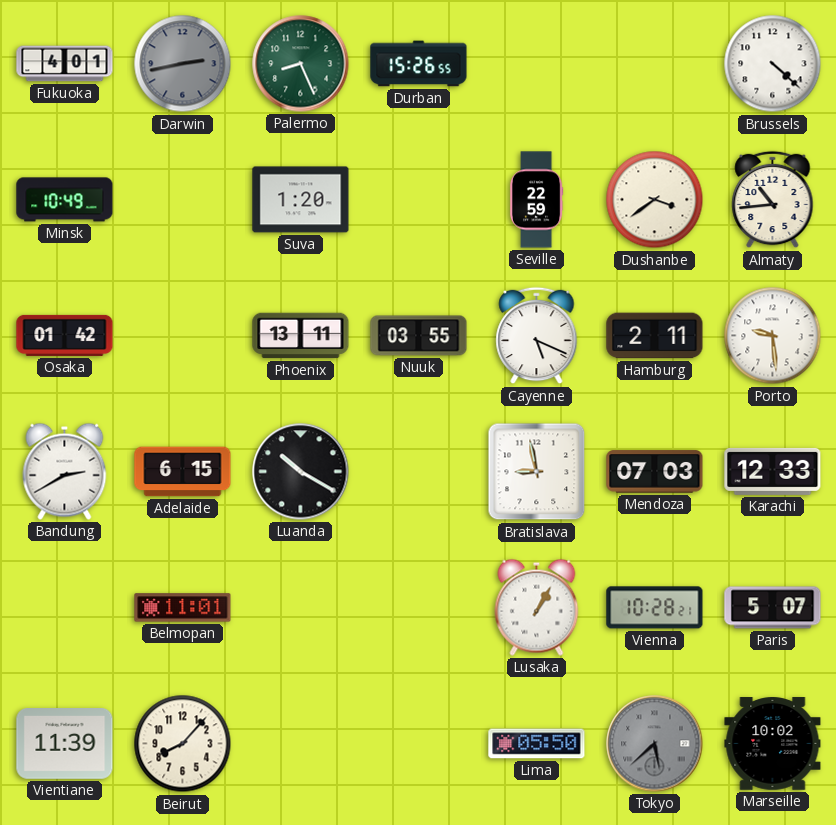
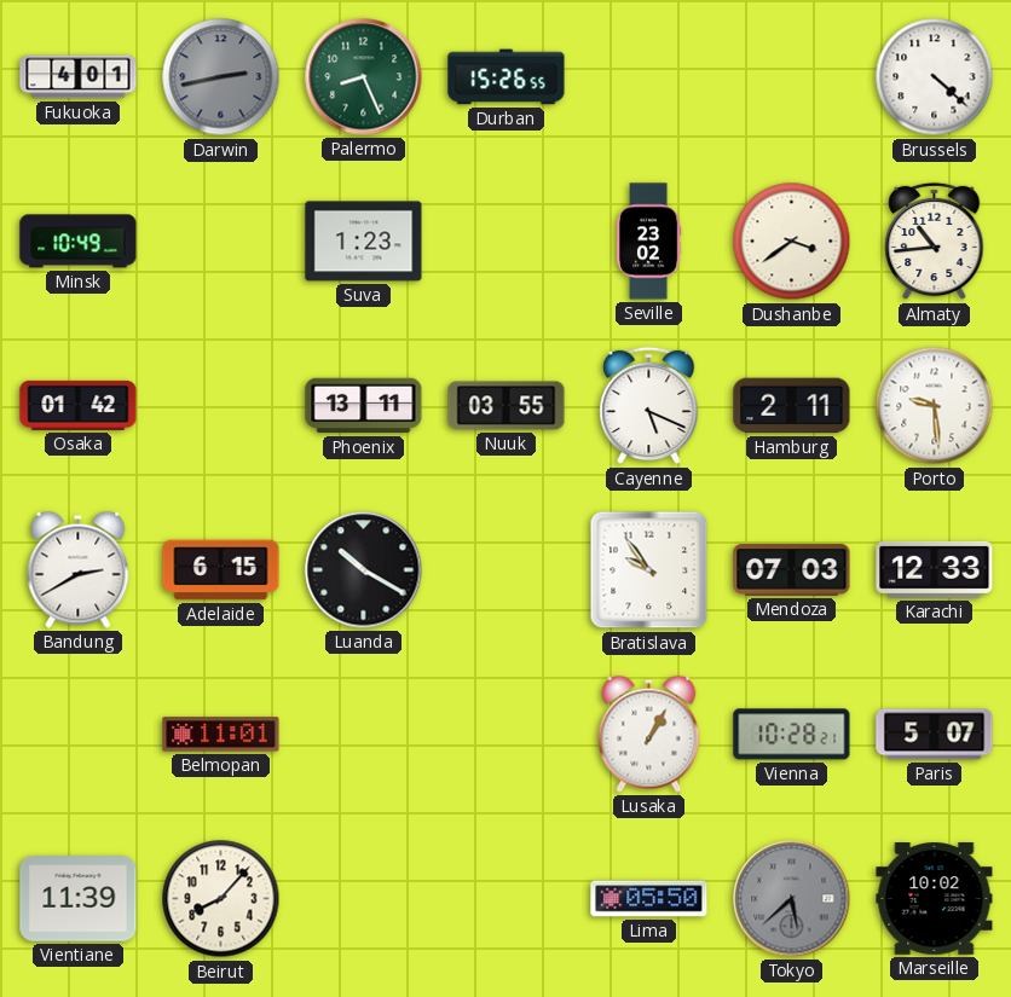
Suva: 1:20 -> 1:23
Seville: 22:59 -> 23:02
Bratislava: 8:58 -> 9:54
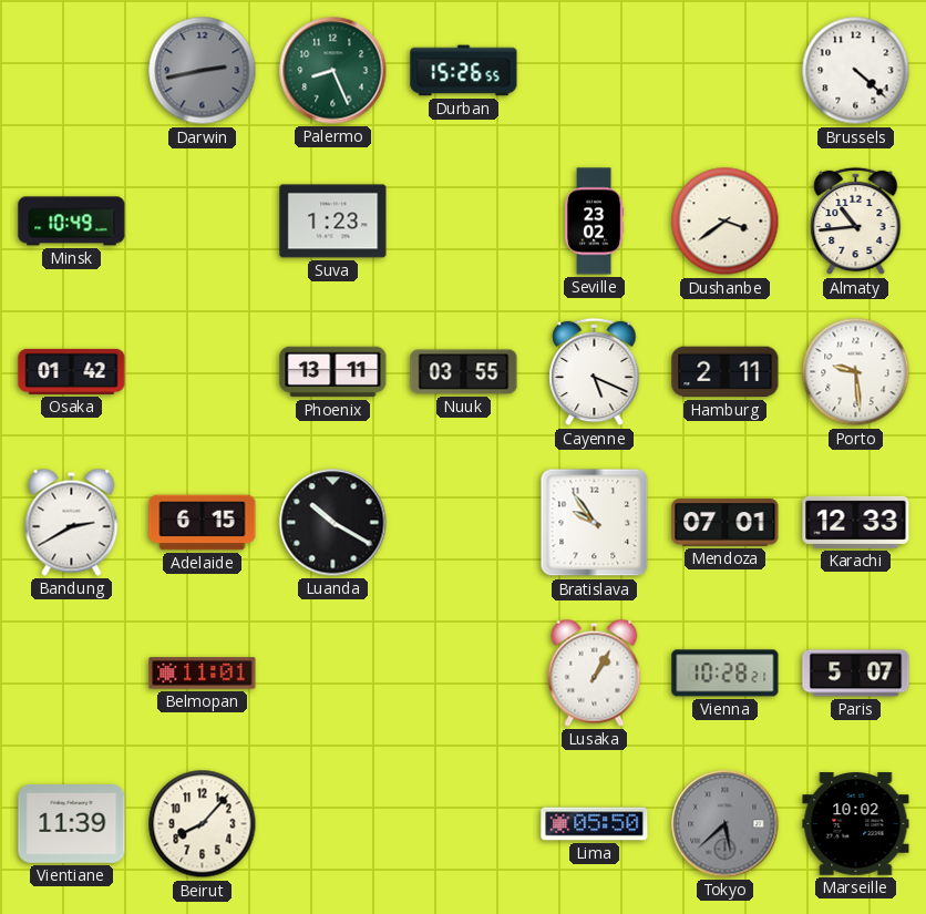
Fukuoka: 4:01 -> none
Mendoza: 07:03 -> 07:01
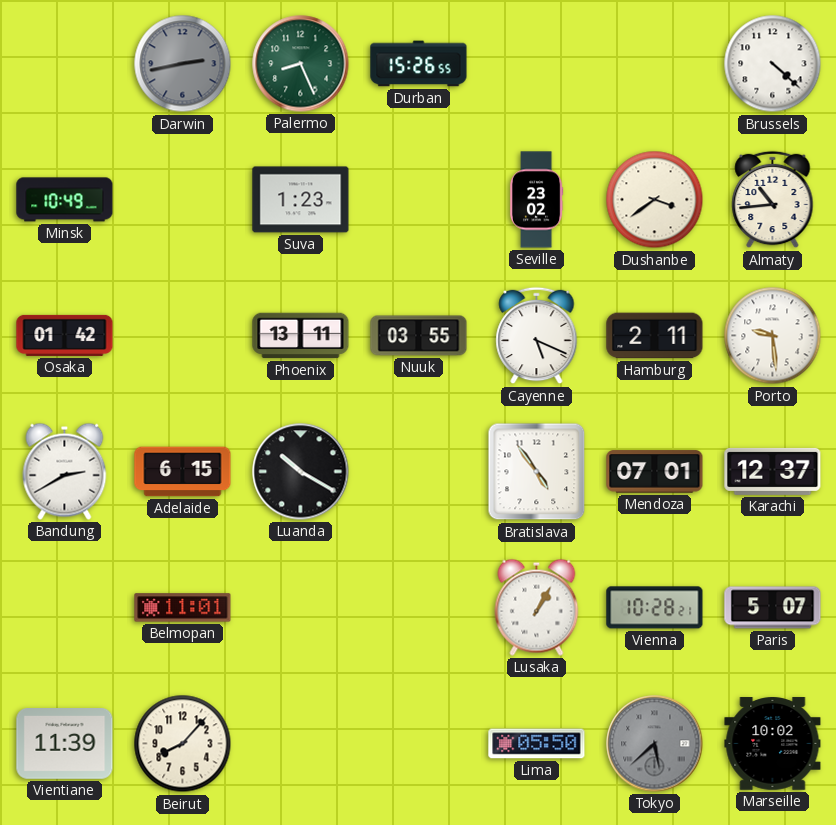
Bratislava: 9:54 -> 4:54
Karachi: 12:33 -> 12:37
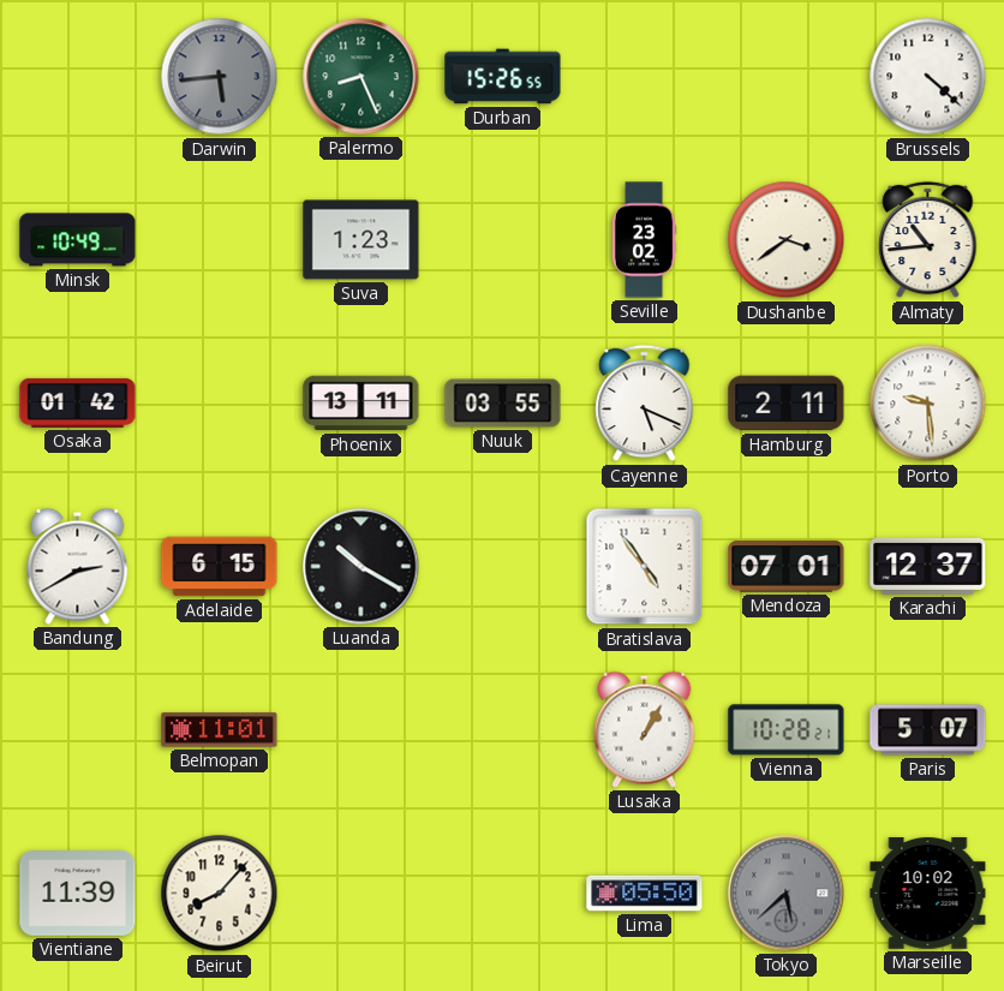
Darwin: 2:43 -> 5:44
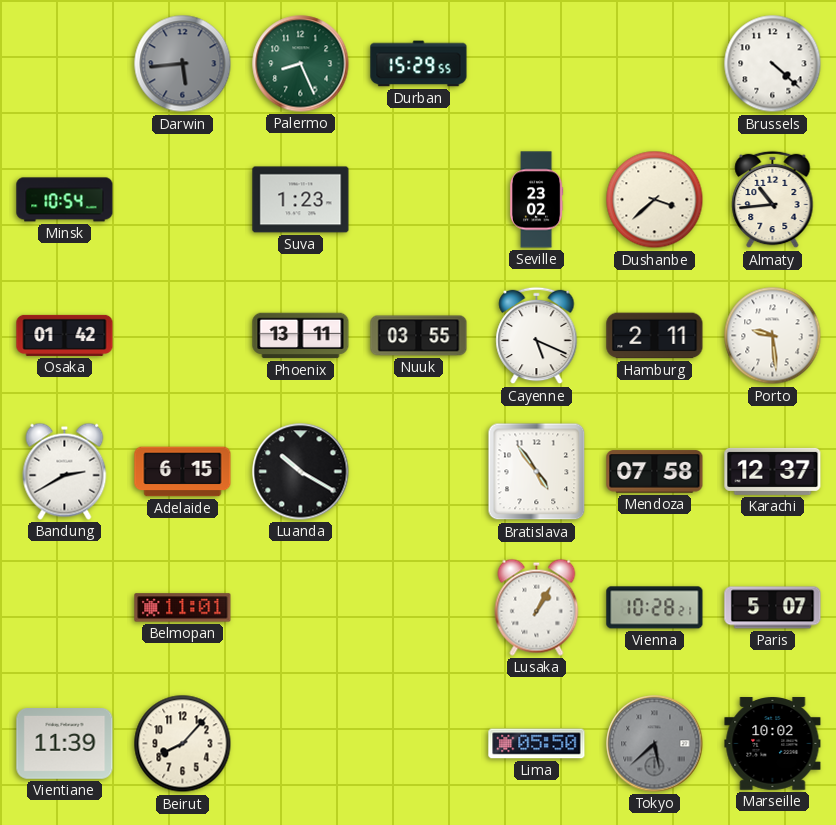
Durban: 15:26 -> 15:29
Minsk: 10:49 -> 10:54
Dushanbe: 3:39 -> 3:38
Mendoza: 07:01 -> 07:58
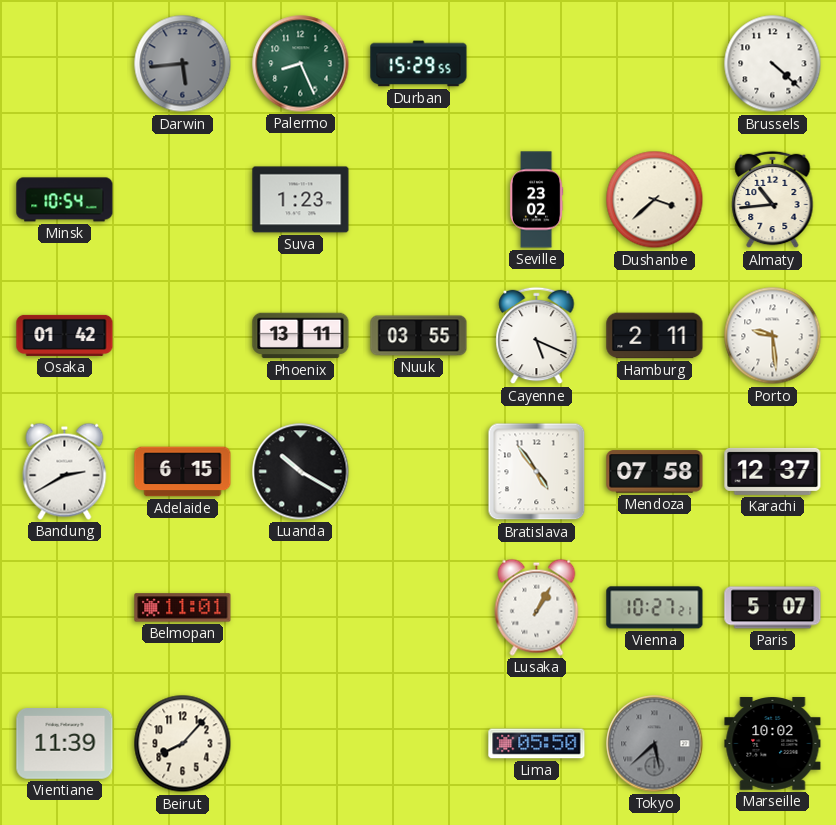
Vienna: 10:28 -> 10:27
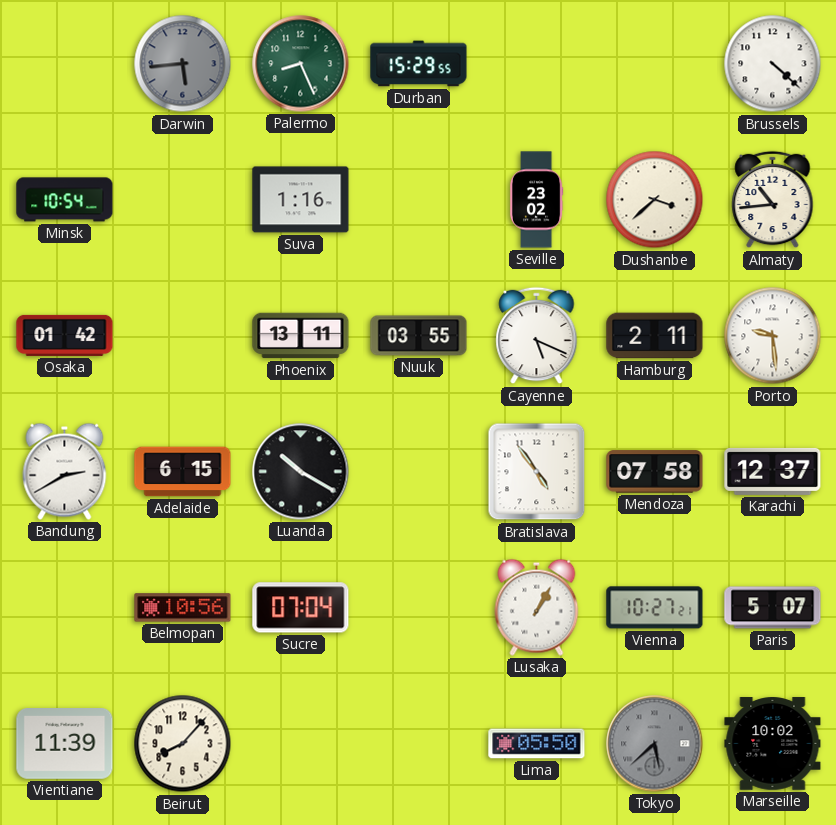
Suva: 1:23 -> 1:16
Belmopan: 11:01 -> 10:56
Sucre: none -> 07:04
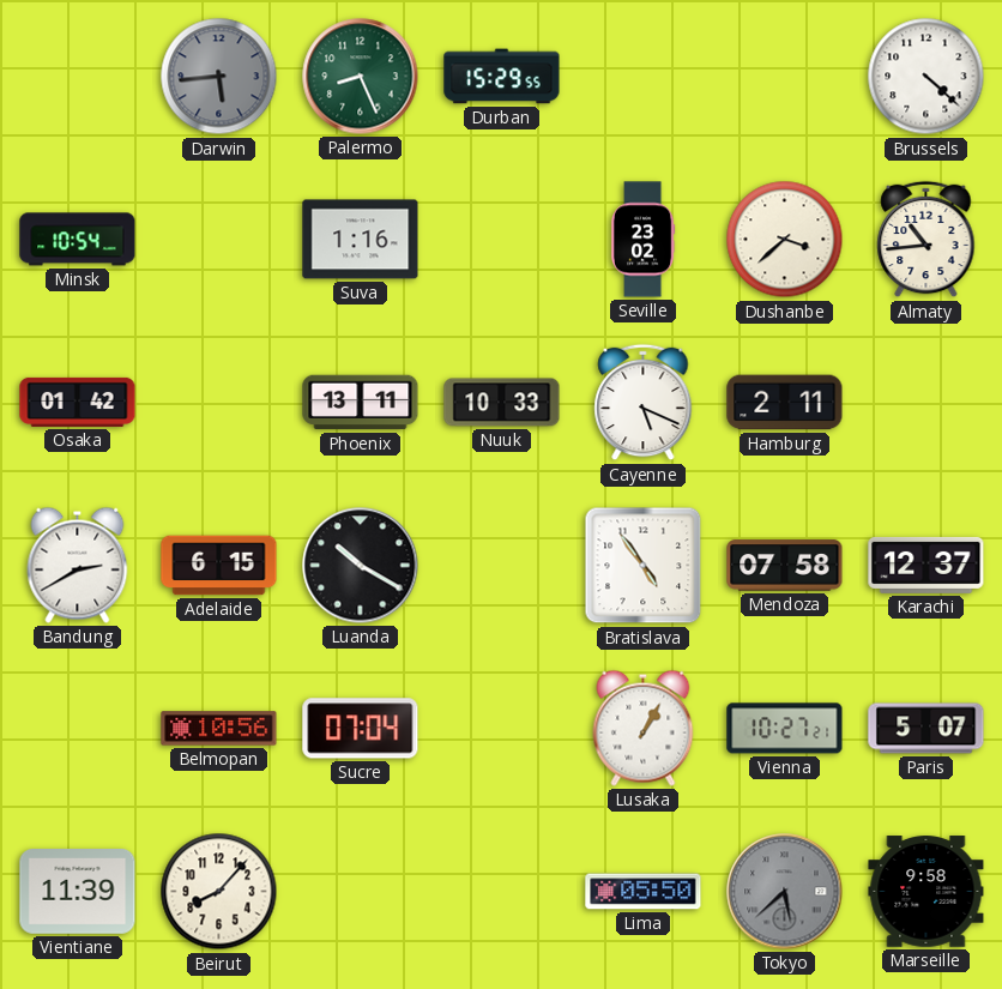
Nuuk: 03:55 -> 10:33
Porto: 9:29 -> none
Marseille: 10:02 -> 9:58
